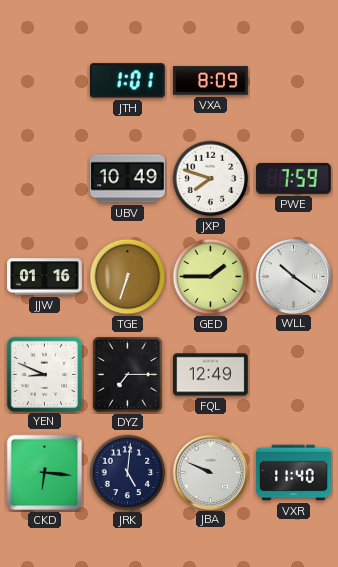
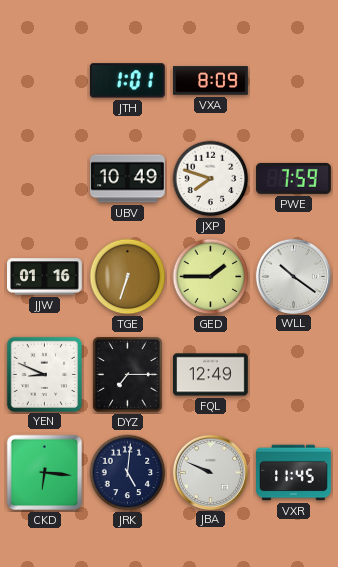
VXR: 11:40 -> 11:45
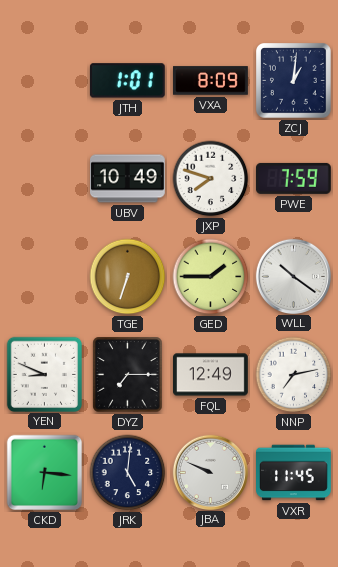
ZCJ: none -> 1:01
JJW: 01:16 -> none
NNP: none -> 7:13
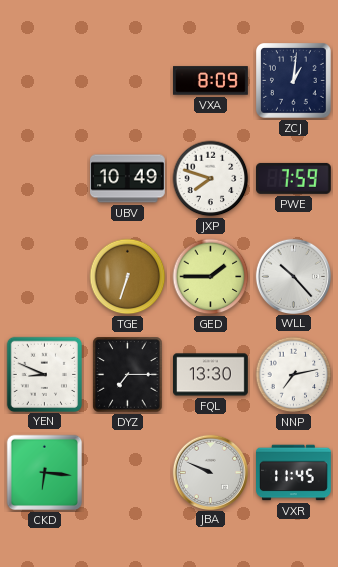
JTH: 1:01 -> none
WLL: 10:21 -> 10:23
FQL: 12:49 -> 13:30
JRK: 5:01 -> none
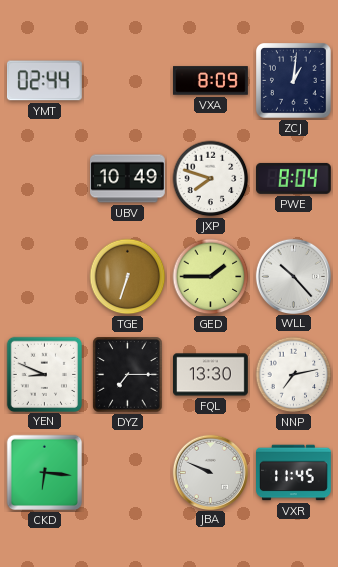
YMT: none -> 02:44
PWE: 7:59 -> 8:04
